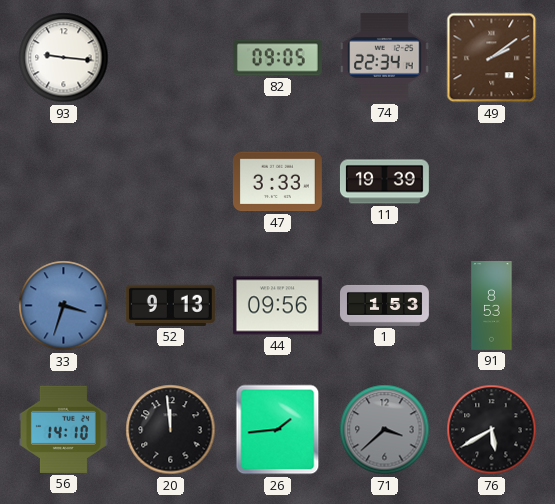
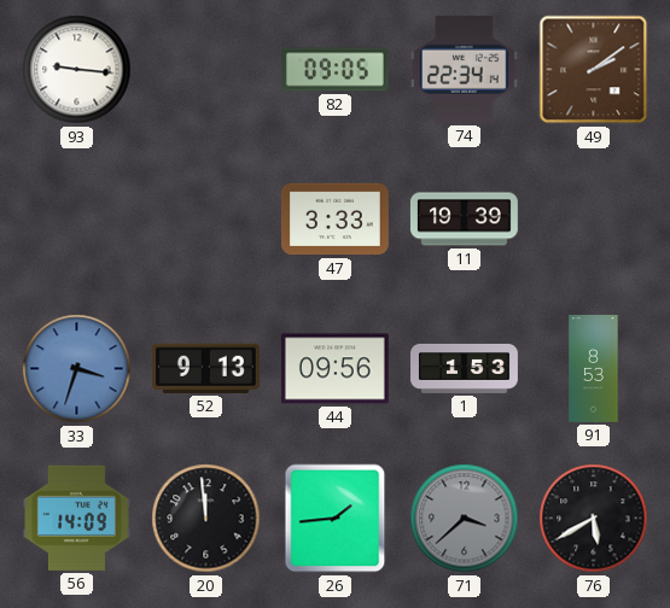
56: 14:10 -> 14:09
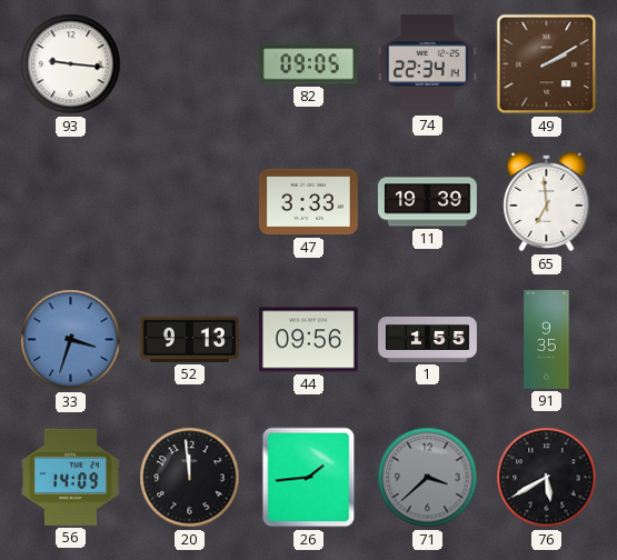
49: 2:09 -> 2:10
65: none -> 6:59
1: 1:53 -> 1:55
91: 8:53 -> 9:35
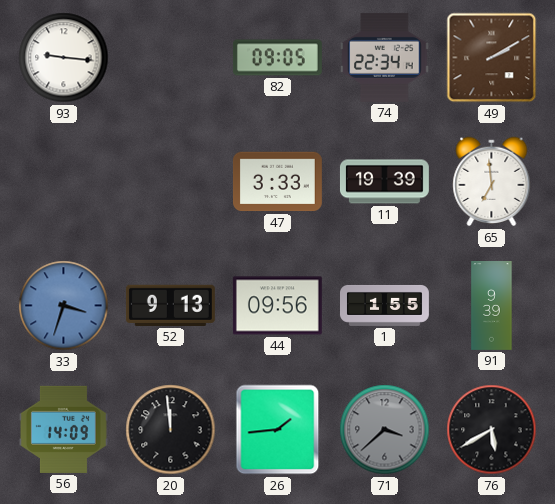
91: 9:35 -> 9:39
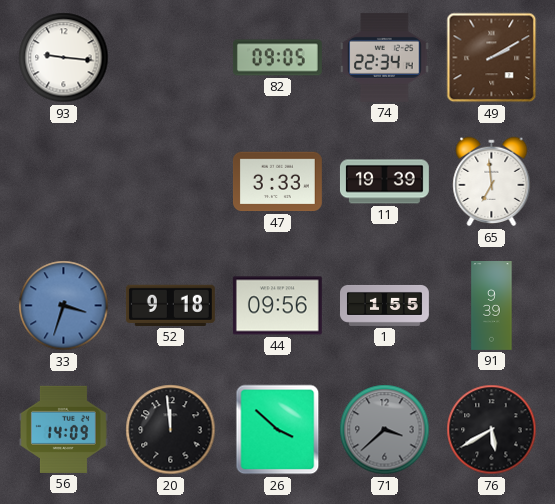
52: 9:13 -> 9:18
26: 1:44 -> 3:52
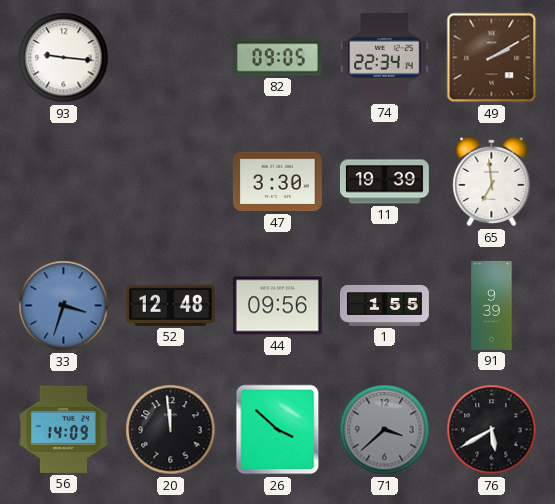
47: 3:33 -> 3:30
52: 9:18 -> 12:48
